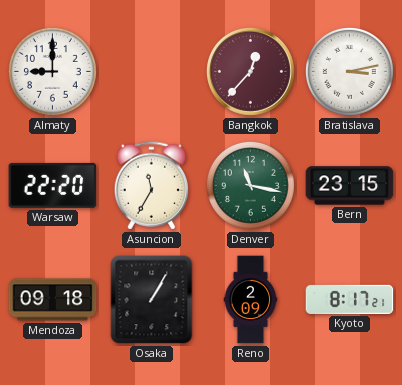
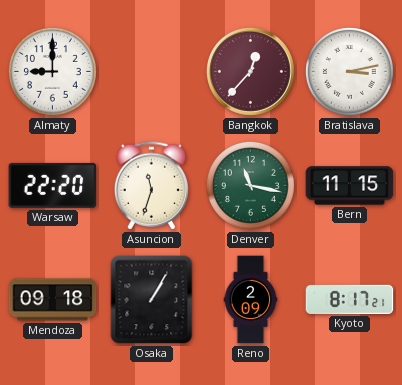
Asuncion: 11:35 -> 11:33
Bern: 23:15 -> 11:15
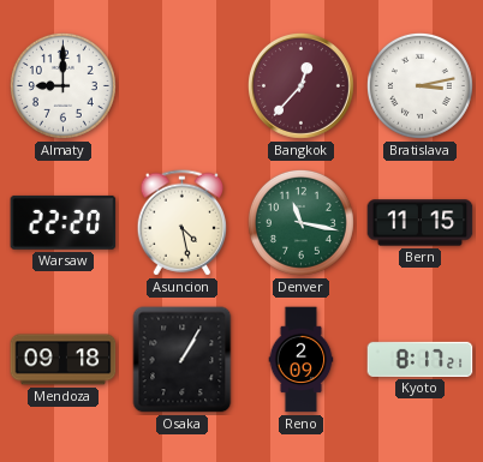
Asuncion: 11:33 -> 4:28
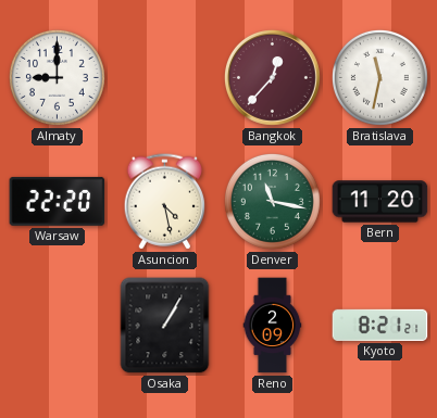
Bratislava: 3:13 -> 11:32
Bern: 11:15 -> 11:20
Mendoza: 09:18 -> none
Kyoto: 8:17 -> 8:21
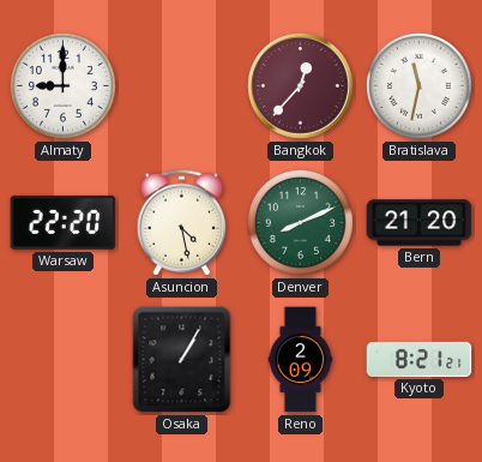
Denver: 11:17 -> 8:11
Bern: 11:20 -> 21:20
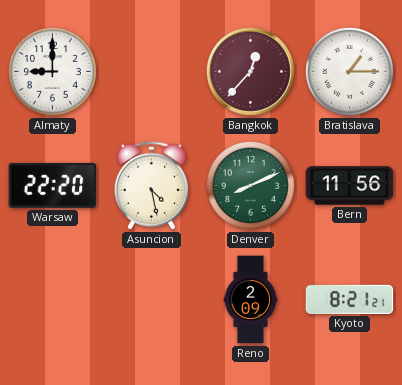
Bratislava: 11:32 -> 1:15
Bern: 21:20 -> 11:56
Osaka: 1:05 -> none
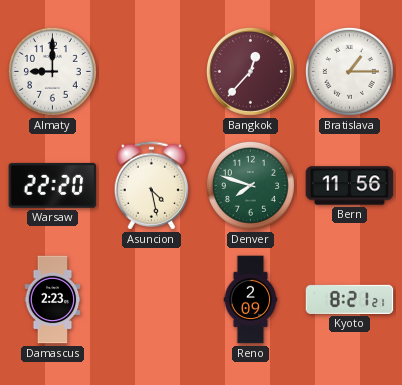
Denver: 8:11 -> 7:48
Damascus: none -> 2:23
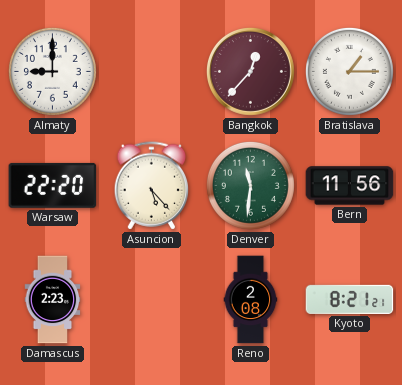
Asuncion: 4:28 -> 5:23
Denver: 7:48 -> 11:31
Reno: 2:09 -> 2:08
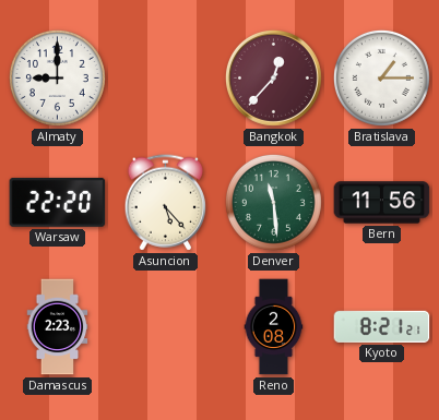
Denver: 11:31 -> 11:29
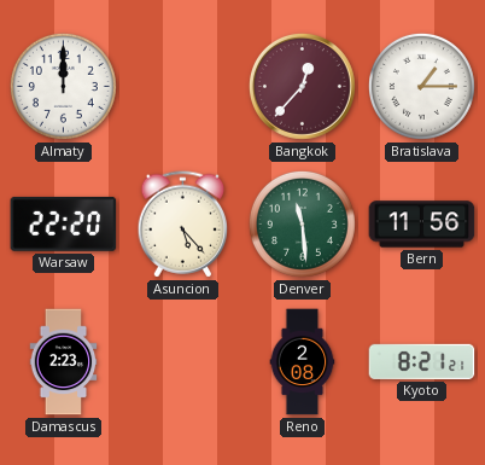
Almaty: 9:00 -> 12:00
